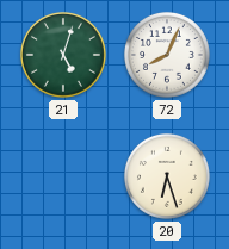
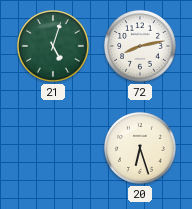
72: 8:04 -> 8:13
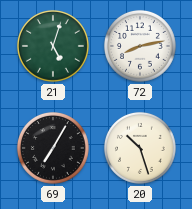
69: none -> 7:05
20: 6:27 -> 10:27
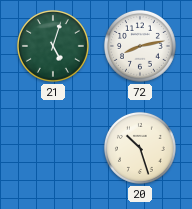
69: 7:05 -> none
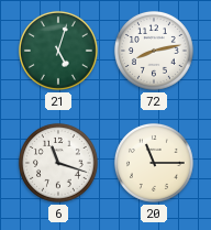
6: none -> 11:18
20: 10:27 -> 11:15
